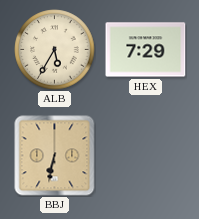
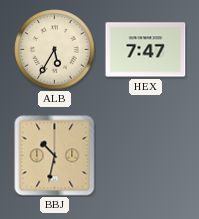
HEX: 7:29 -> 7:47
BBJ: 6:32 -> 10:32
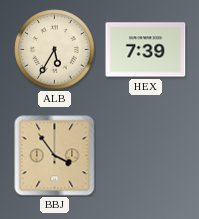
HEX: 7:47 -> 7:39
BBJ: 10:32 -> 3:54
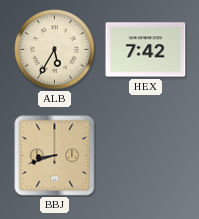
HEX: 7:39 -> 7:42
BBJ: 3:54 -> 8:42
